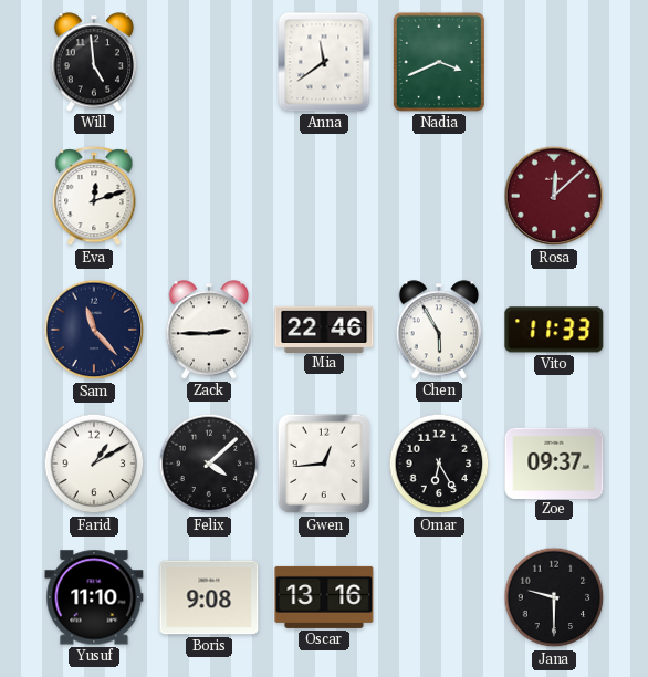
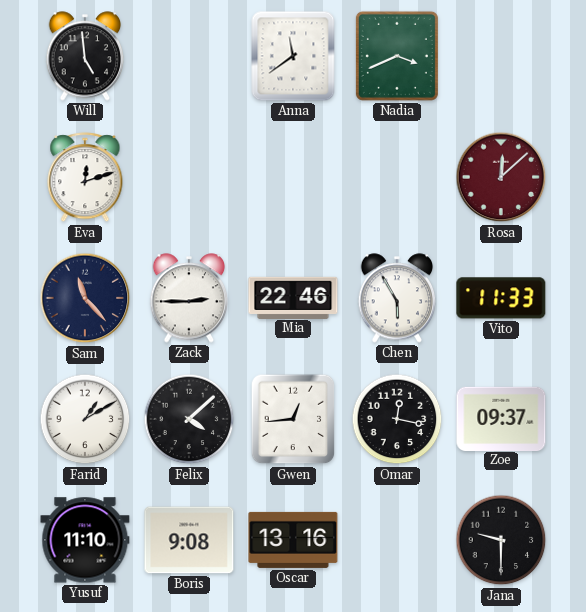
Omar: 6:25 -> 12:17
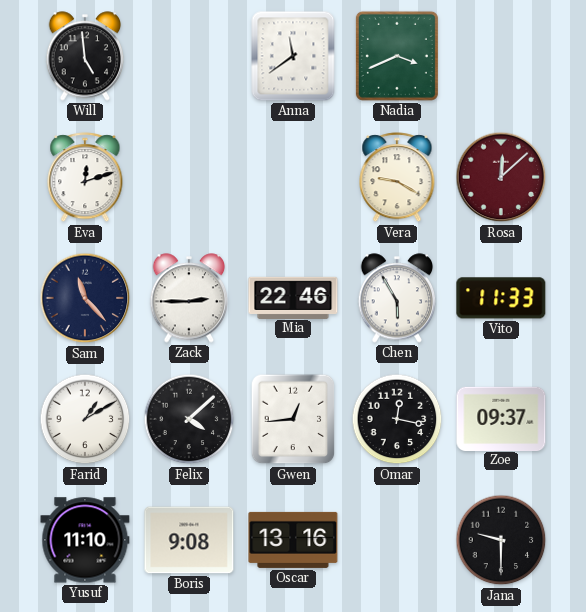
Vera: none -> 9:20
